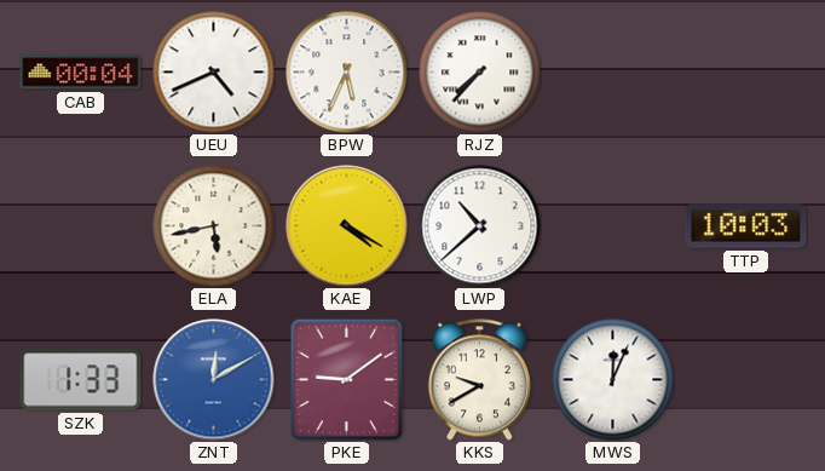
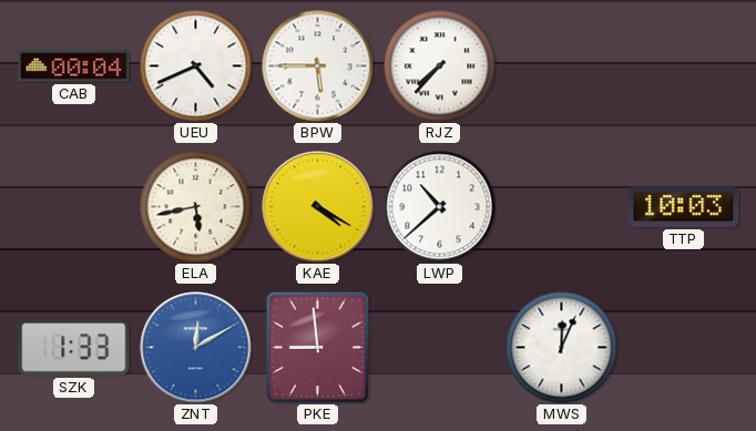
BPW: 5:34 -> 5:45
PKE: 9:09 -> 8:59
KKS: 9:40 -> none
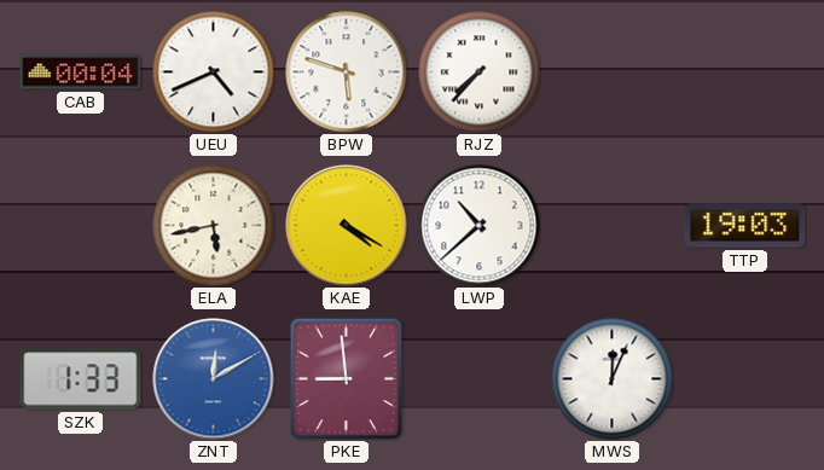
BPW: 5:45 -> 5:48
TTP: 10:03 -> 19:03
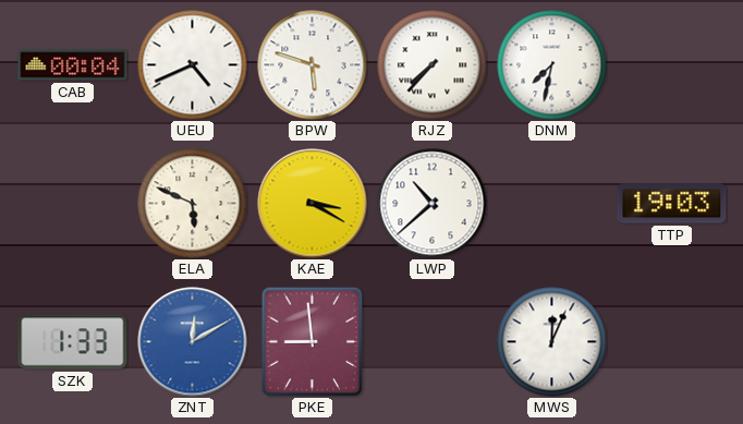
DNM: none -> 7:32
ELA: 5:43 -> 5:49
KAE: 4:20 -> 3:20
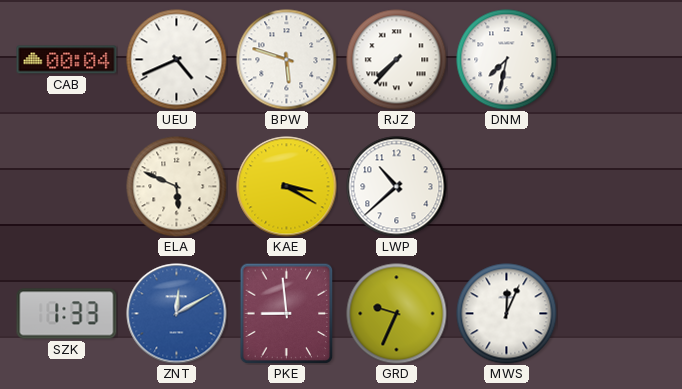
TTP: 19:03 -> none
GRD: none -> 9:34
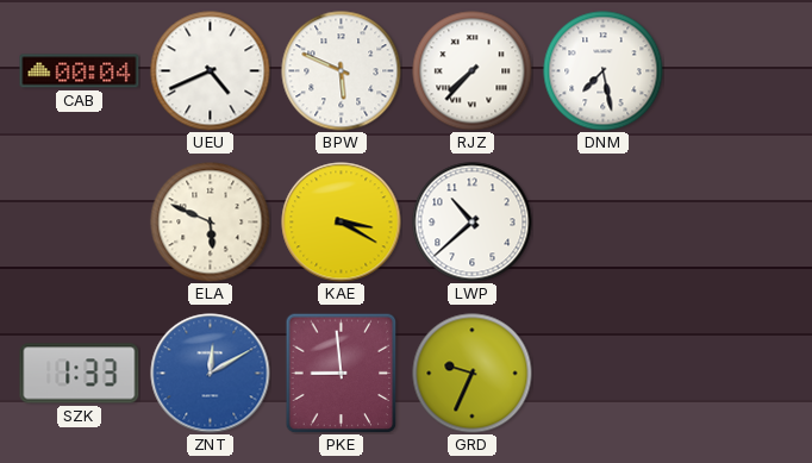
BPW: 5:48 -> 5:49
DNM: 7:32 -> 7:28
MWS: 12:04 -> none
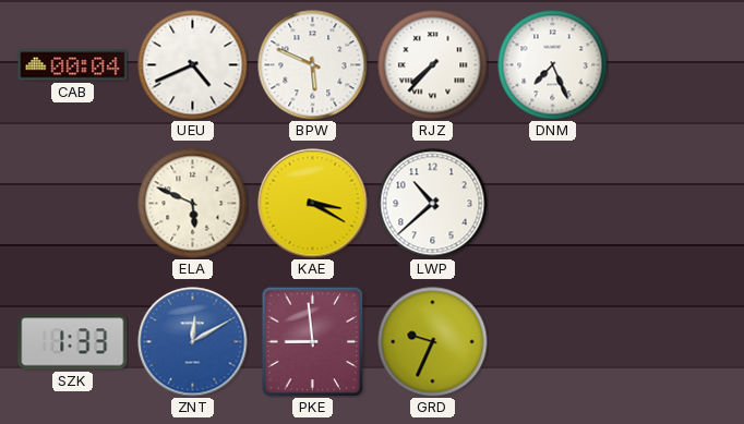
DNM: 7:28 -> 7:26
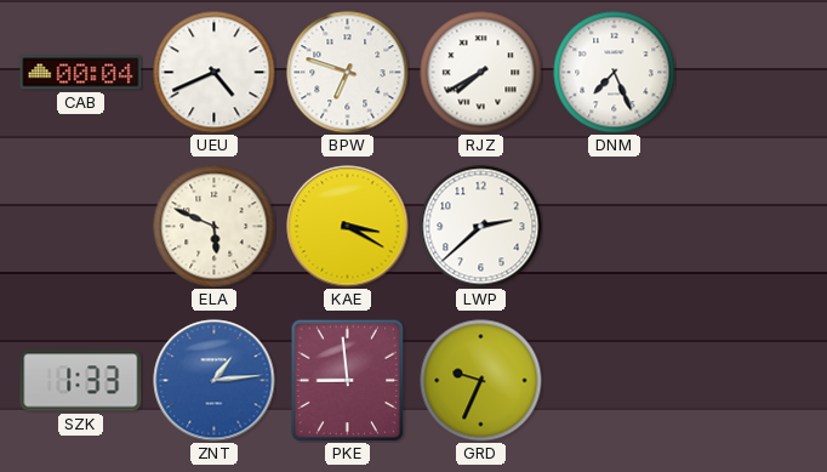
BPW: 5:49 -> 6:48
RJZ: 7:37 -> 7:40
LWP: 10:38 -> 2:38
ZNT: 12:10 -> 1:14
